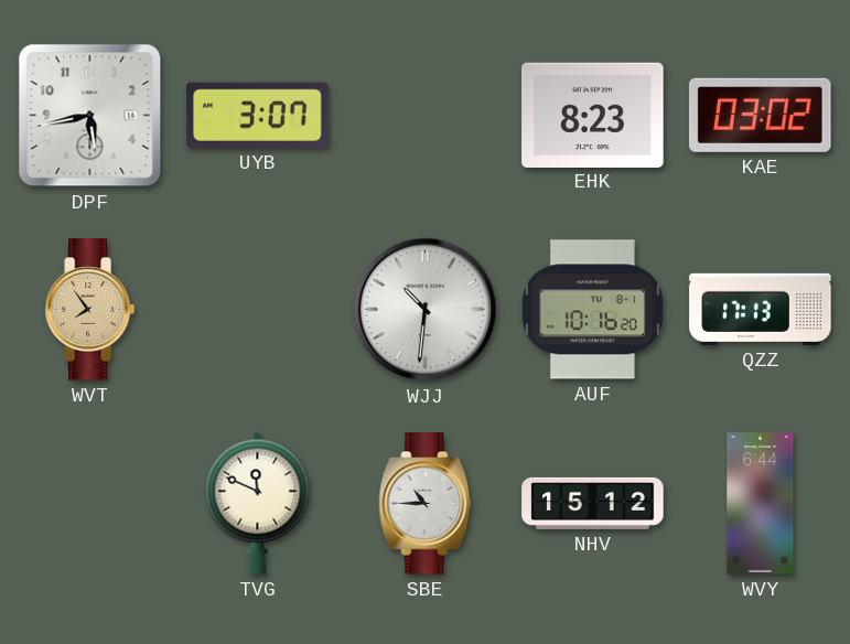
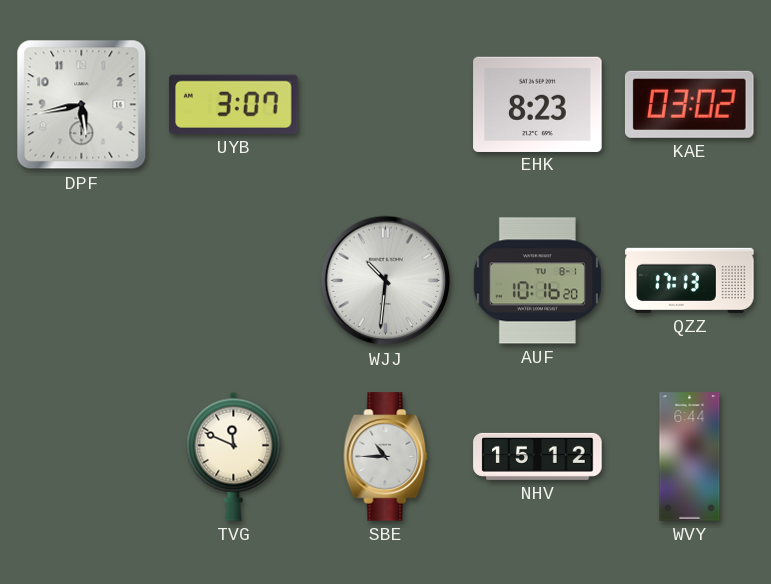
WVT: 7:54 -> none
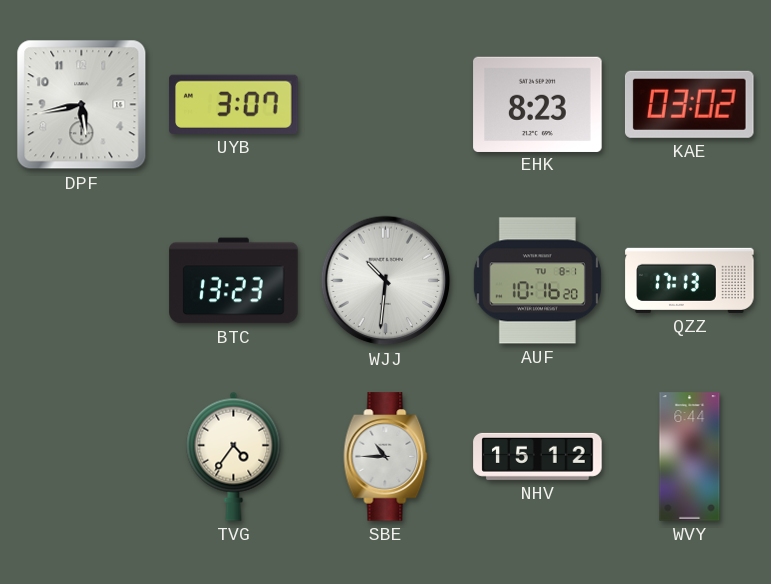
BTC: none -> 13:23
TVG: 11:49 -> 4:36
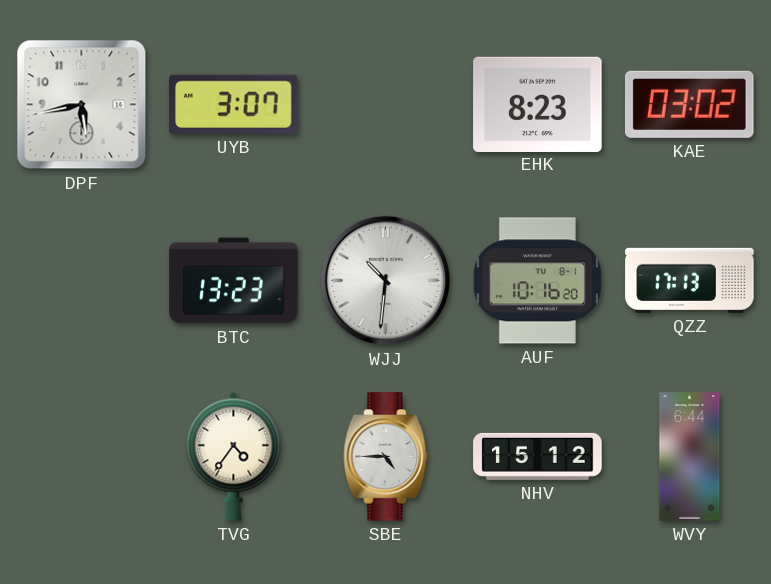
SBE: 10:45 -> 4:45
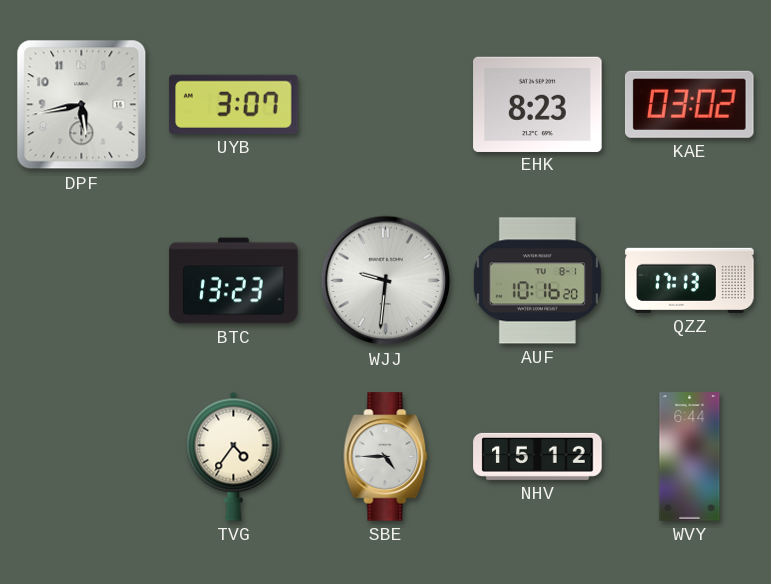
WJJ: 10:31 -> 9:31
